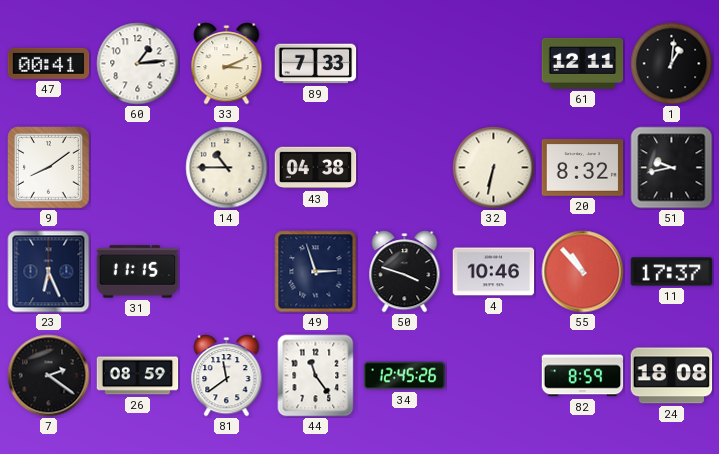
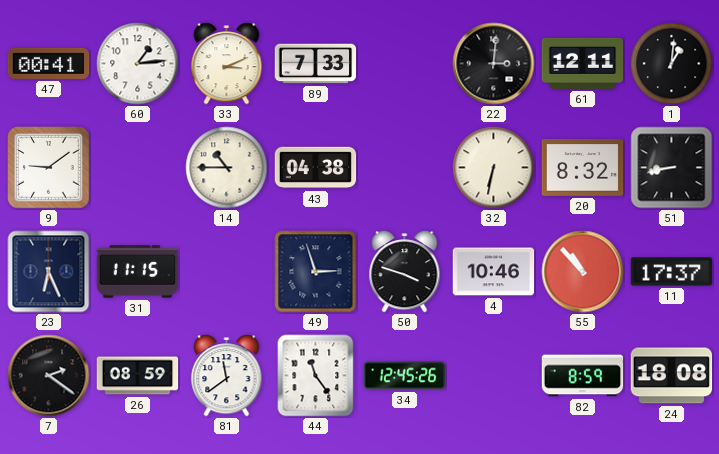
22: none -> 3:01
9: 8:09 -> 9:09
51: 9:43 -> 8:43
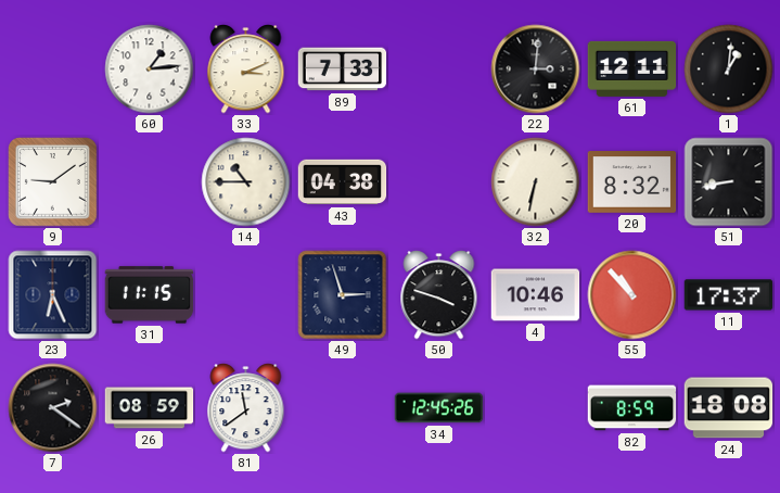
47: 00:41 -> none
44: 11:24 -> none
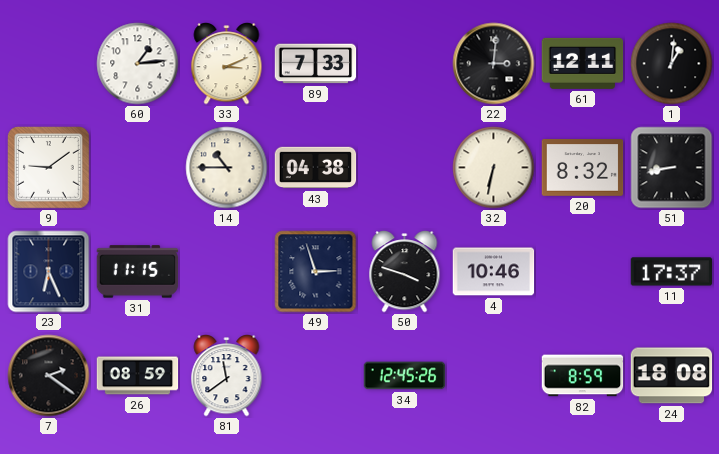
55: 10:53 -> none
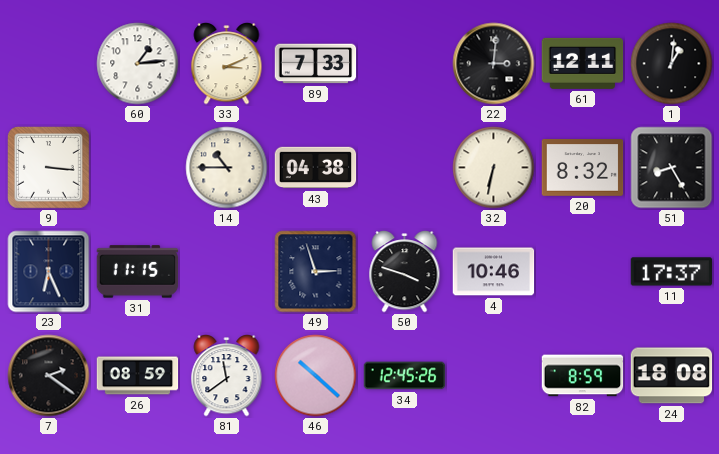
9: 9:09 -> 3:16
51: 8:43 -> 8:25
46: none -> 10:22
